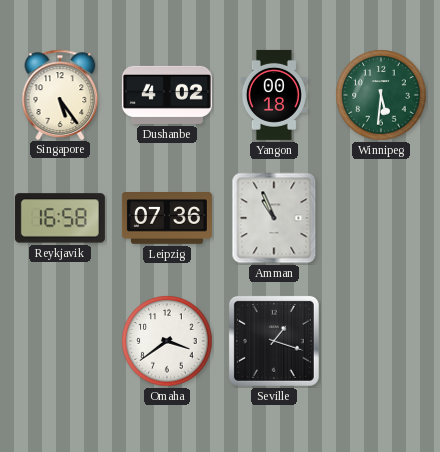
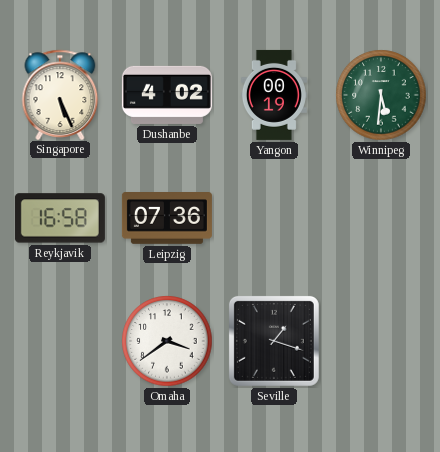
Singapore: 5:24 -> 5:26
Yangon: 00:18 -> 00:19
Amman: 10:56 -> none
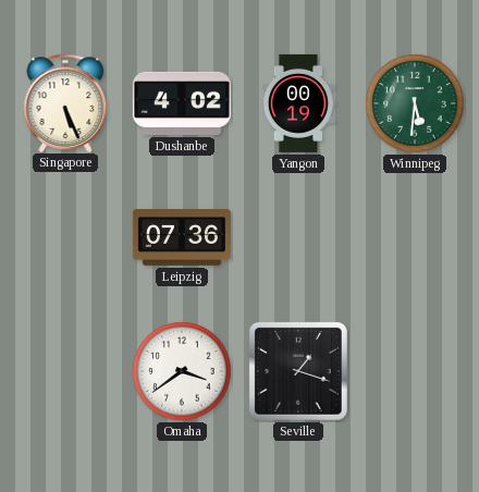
Reykjavik: 16:58 -> none
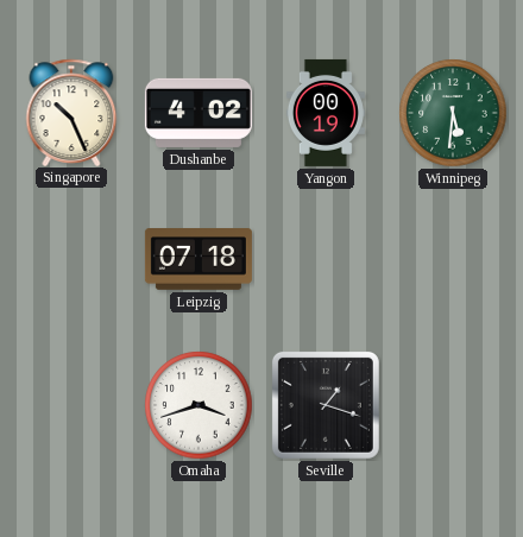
Singapore: 5:26 -> 10:26
Leipzig: 07:36 -> 07:18
Omaha: 3:39 -> 3:42
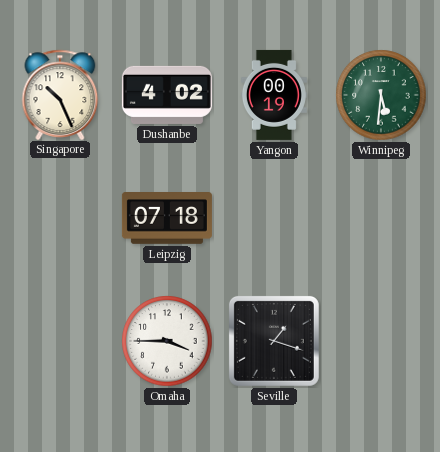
Omaha: 3:42 -> 3:45
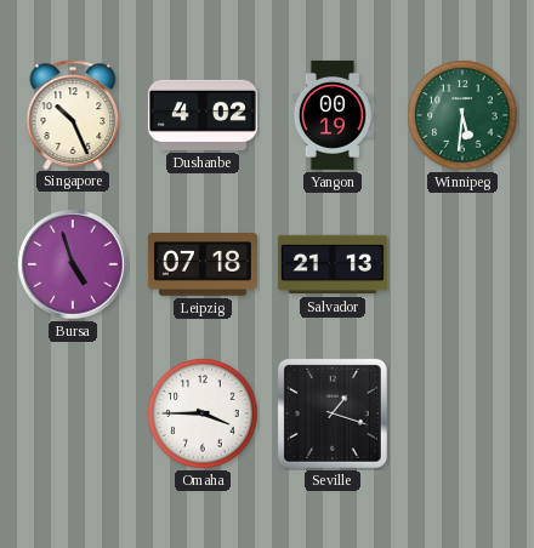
Bursa: none -> 4:57
Salvador: none -> 21:13
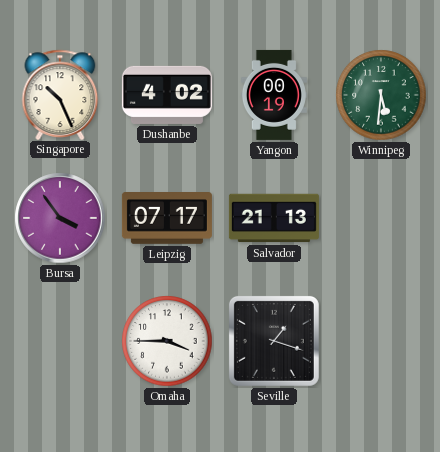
Bursa: 4:57 -> 3:54
Leipzig: 07:18 -> 07:17
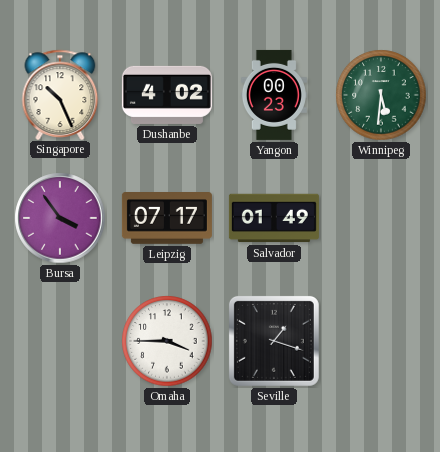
Yangon: 00:19 -> 00:23
Salvador: 21:13 -> 01:49
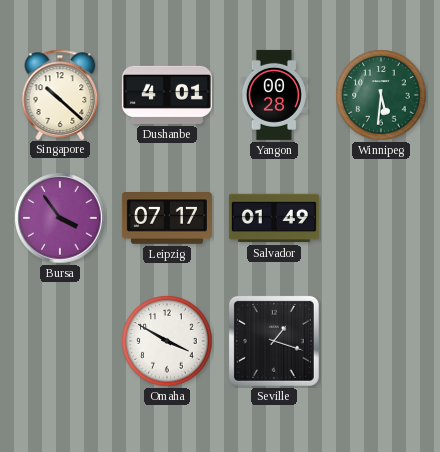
Singapore: 10:26 -> 10:22
Dushanbe: 4:02 -> 4:01
Yangon: 00:23 -> 00:28
Omaha: 3:45 -> 3:50
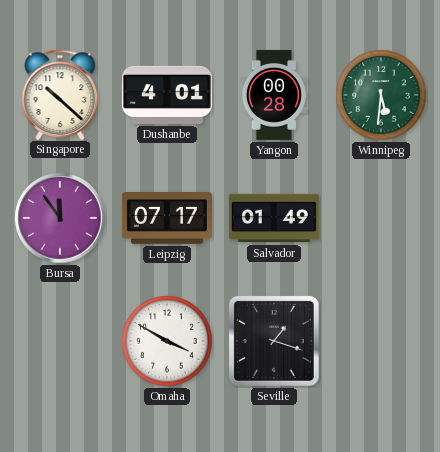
Bursa: 3:54 -> 11:54
